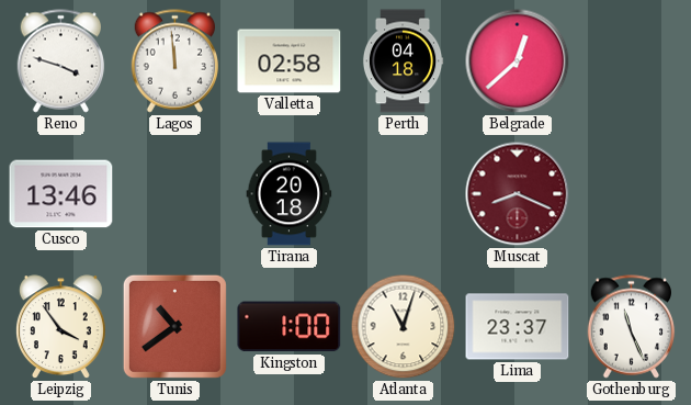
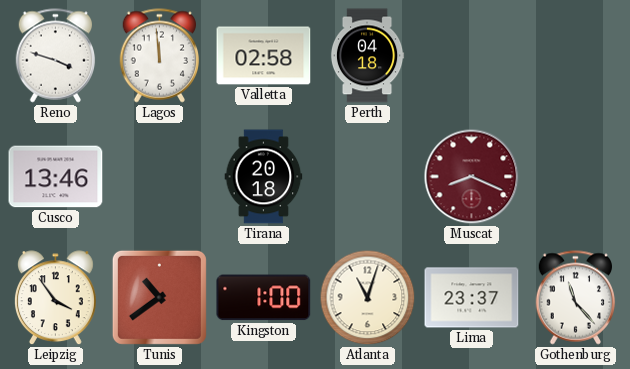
Belgrade: 12:38 -> none
Gothenburg: 11:26 -> 11:23
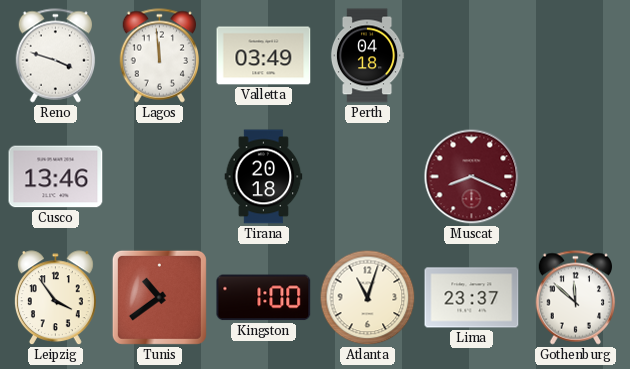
Valletta: 02:58 -> 03:49
Gothenburg: 11:23 -> 11:52
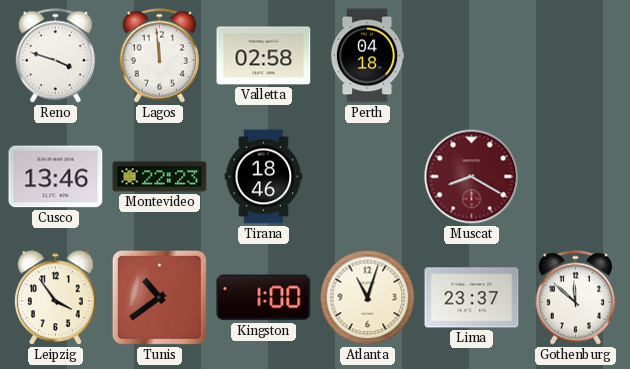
Valletta: 03:49 -> 02:58
Montevideo: none -> 22:23
Tirana: 20:18 -> 18:46
Muscat: 8:19 -> 8:20
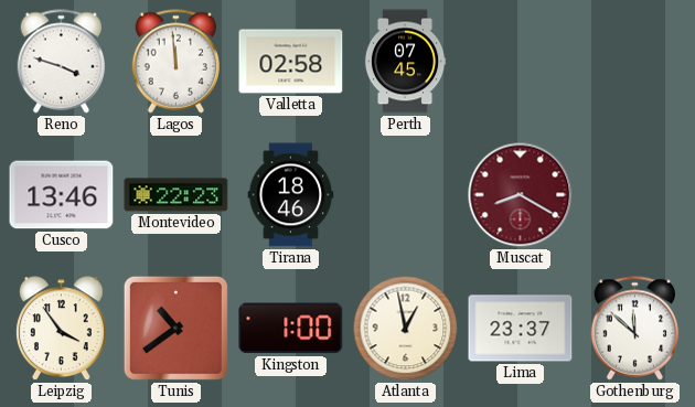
Perth: 04:18 -> 07:45
Atlanta: 11:03 -> 12:58
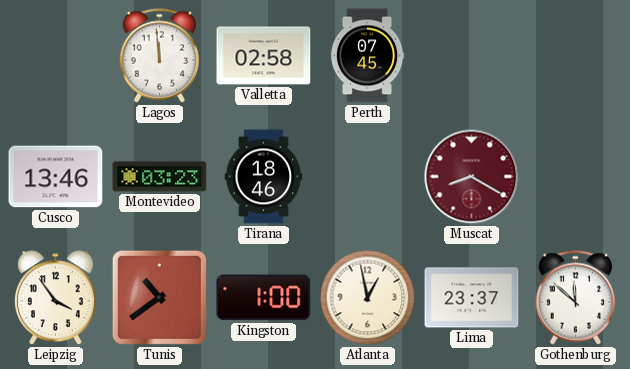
Reno: 3:48 -> none
Montevideo: 22:23 -> 03:23
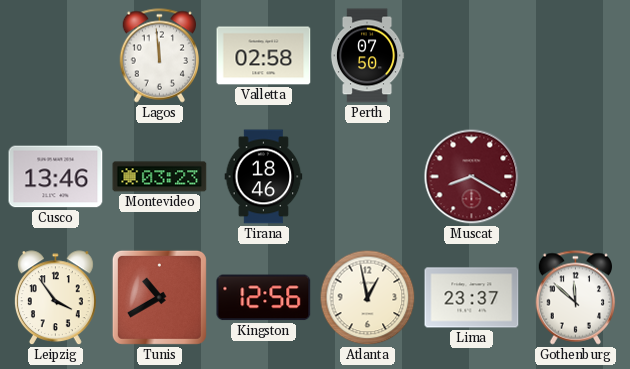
Perth: 07:45 -> 07:50
Tunis: 10:39 -> 10:40
Kingston: 1:00 -> 12:56
